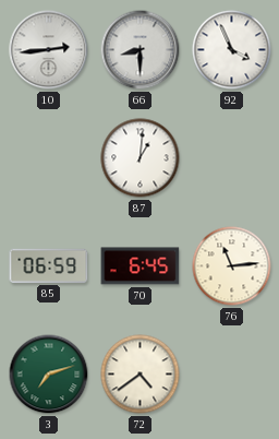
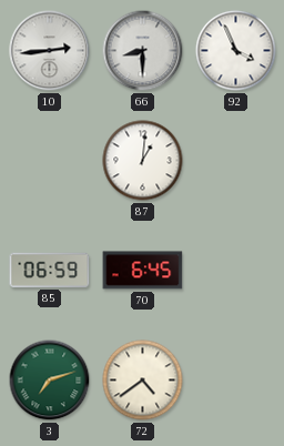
76: 11:14 -> none
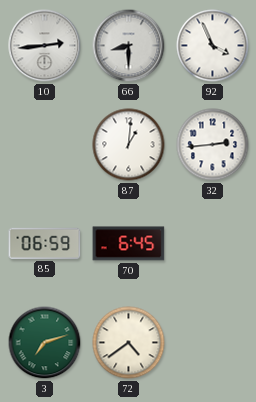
32: none -> 2:44
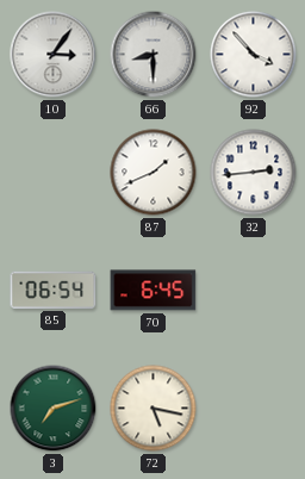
10: 2:44 -> 3:06
92: 3:56 -> 3:53
87: 1:01 -> 1:41
85: 06:59 -> 06:54
72: 4:39 -> 5:17
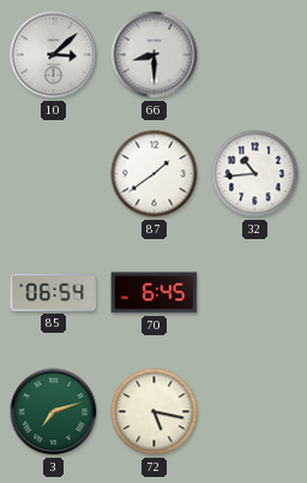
10: 3:06 -> 3:08
92: 3:53 -> none
87: 1:41 -> 1:39
32: 2:44 -> 10:44
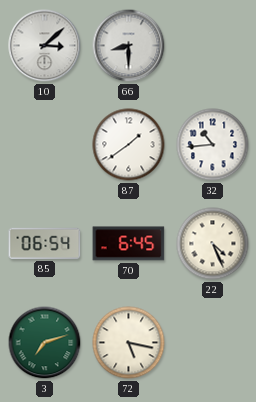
22: none -> 4:26
